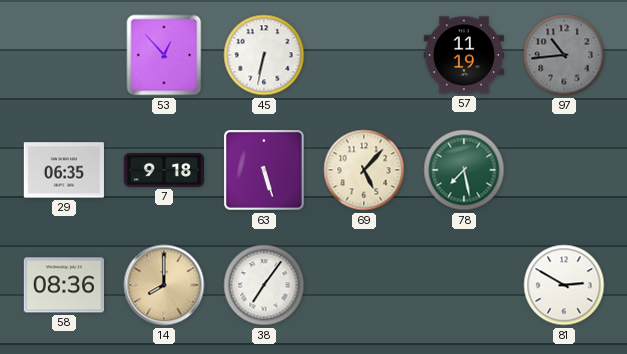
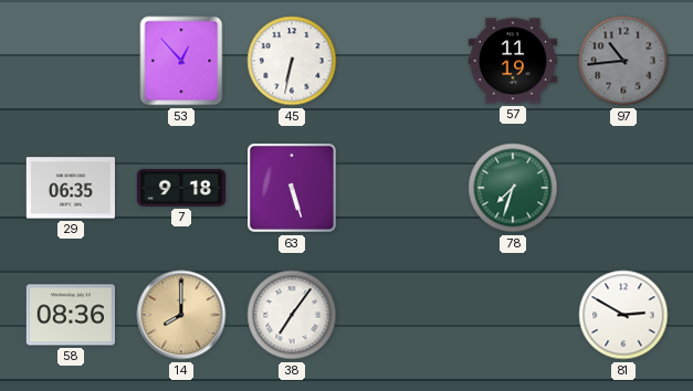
69: 5:07 -> none
78: 7:28 -> 7:33
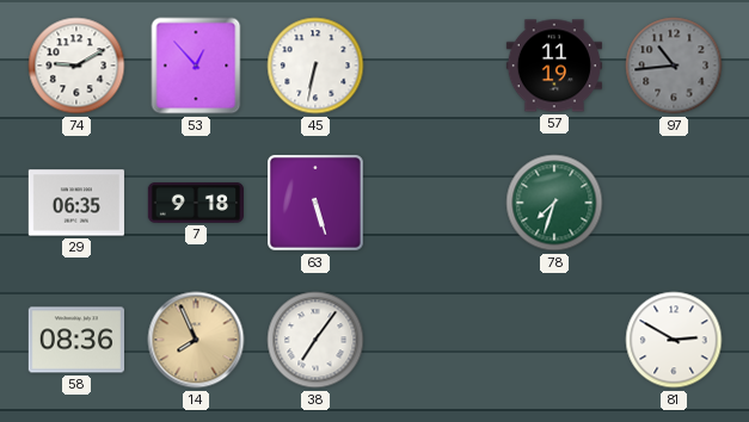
74: none -> 9:10
14: 8:00 -> 7:56
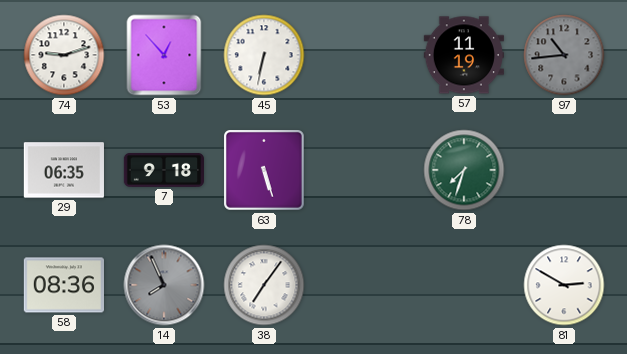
74: 9:10 -> 9:12
14 dial: champagne -> grey
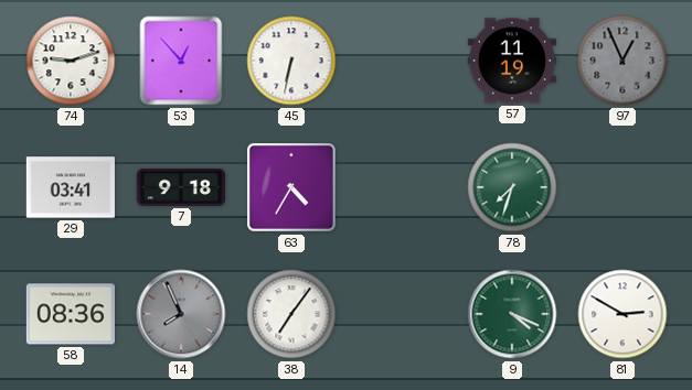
97: 10:44 -> 12:56
29: 06:35 -> 03:41
63: 5:27 -> 4:35
9: none -> 4:19
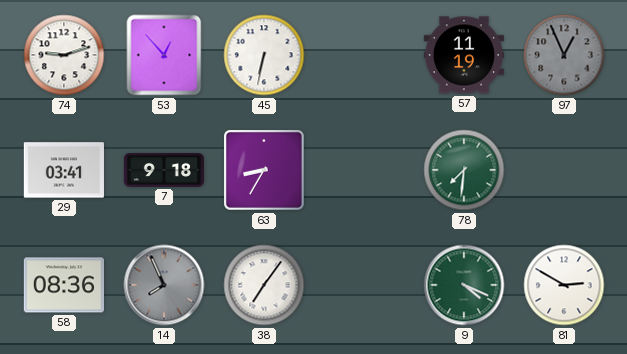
63: 4:35 -> 8:35
78: 7:33 -> 7:31
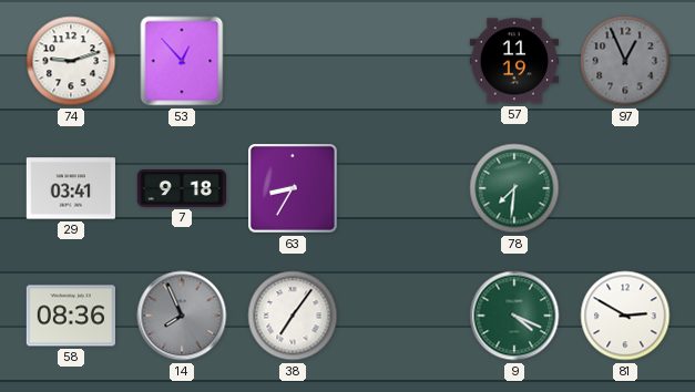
45: 6:32 -> none
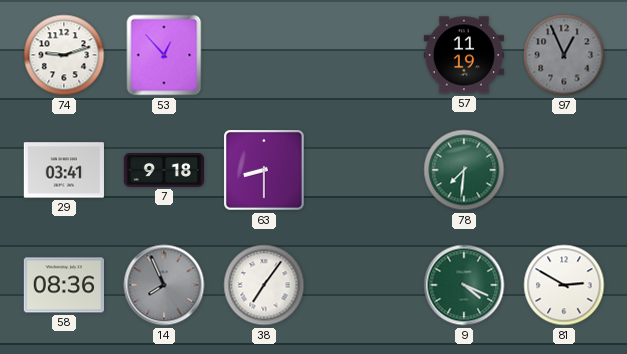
63: 8:35 -> 8:30
